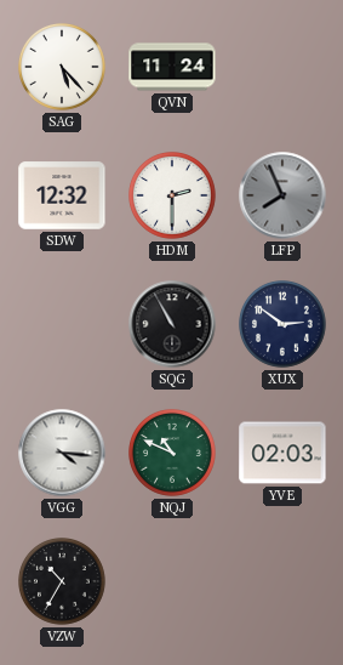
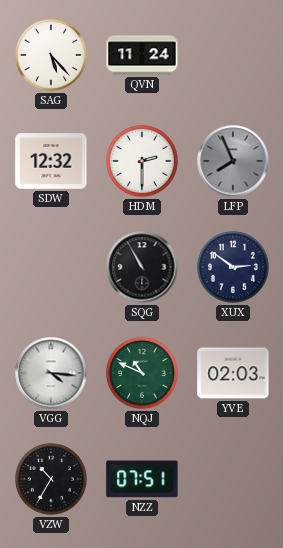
NZZ: none -> 07:51
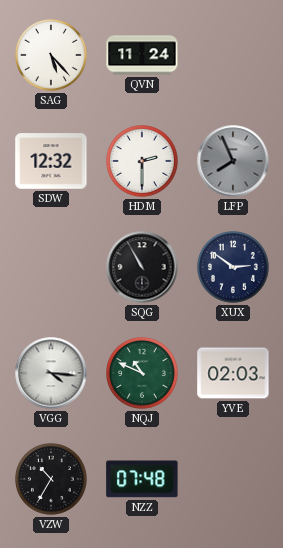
NZZ: 07:51 -> 07:48
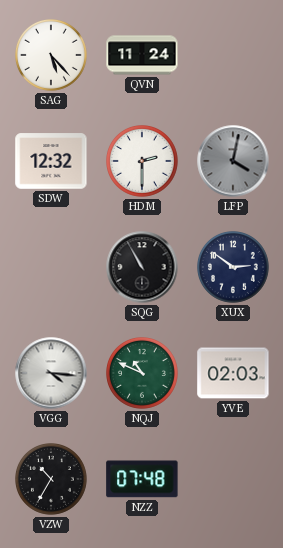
LFP: 7:56 -> 4:02
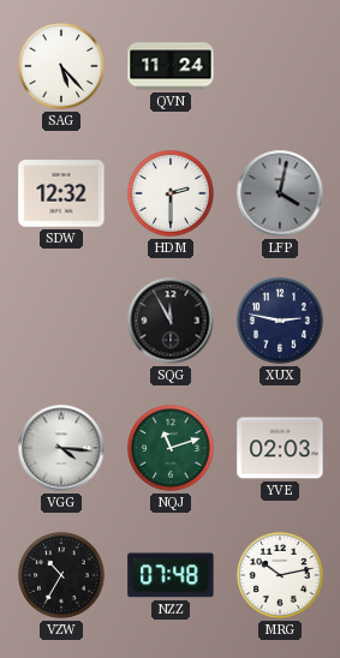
SQG: 10:55 -> 11:55
XUX: 2:51 -> 2:47
NQJ: 10:49 -> 11:12
MRG: none -> 10:13
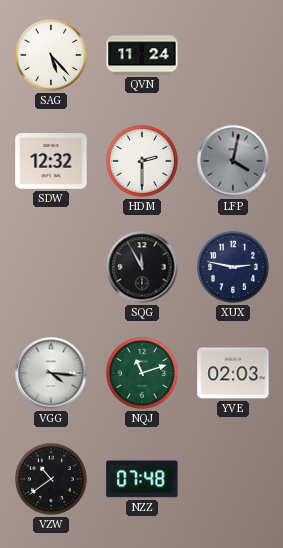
VZW: 10:35 -> 10:39
MRG: 10:13 -> none
